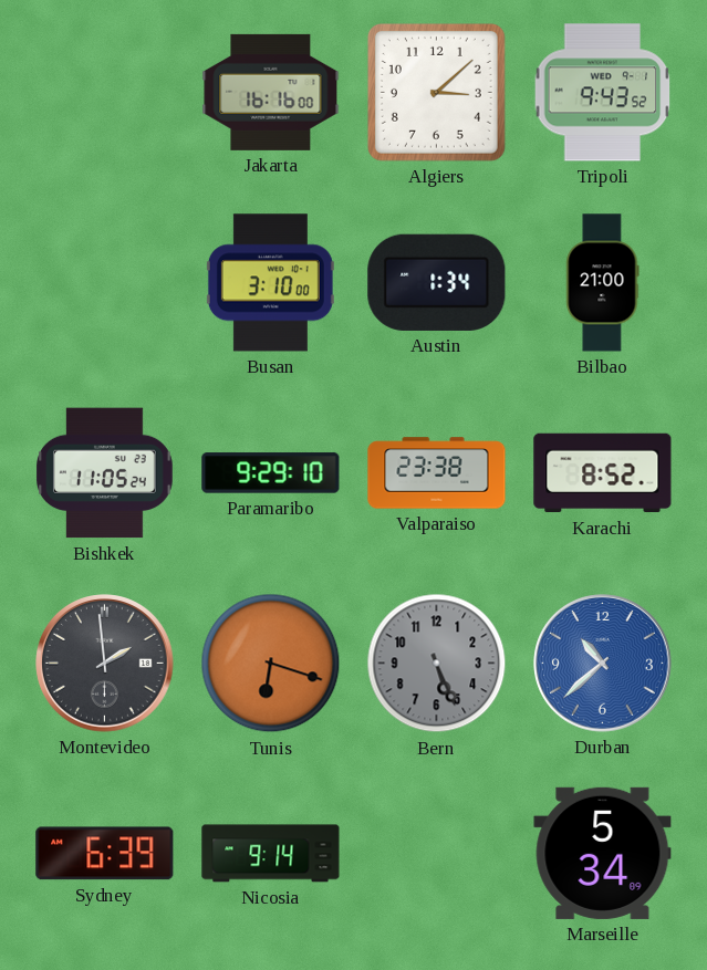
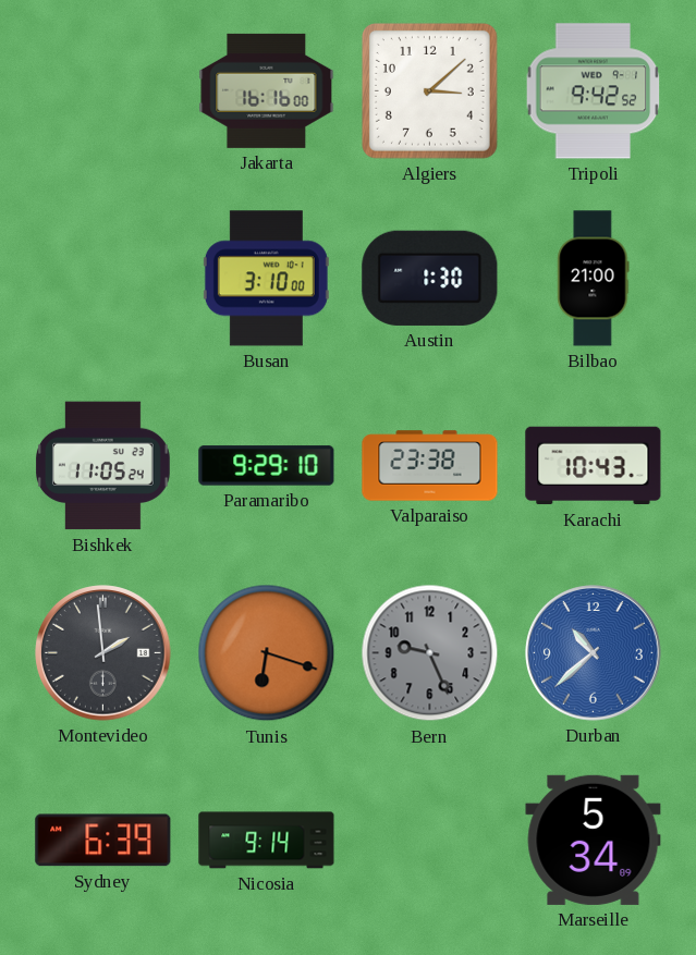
Tripoli: 9:43 -> 9:42
Austin: 1:34 -> 1:30
Karachi: 8:52 -> 10:43
Bern: 5:26 -> 9:26
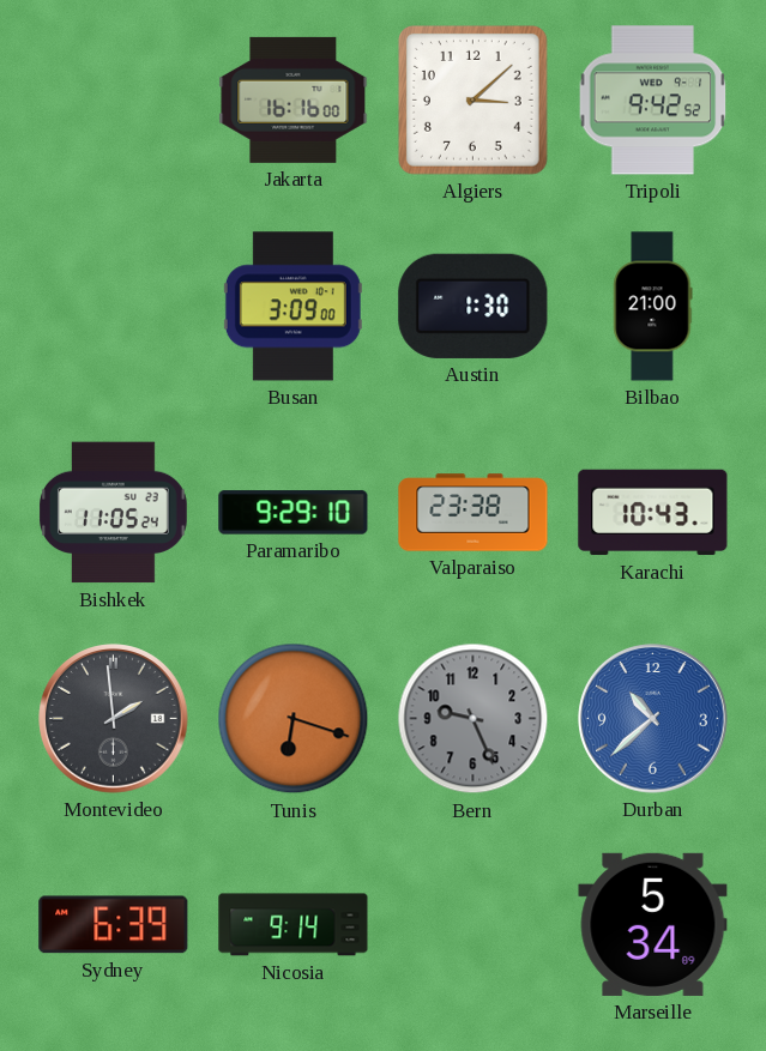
Busan: 3:10 -> 3:09
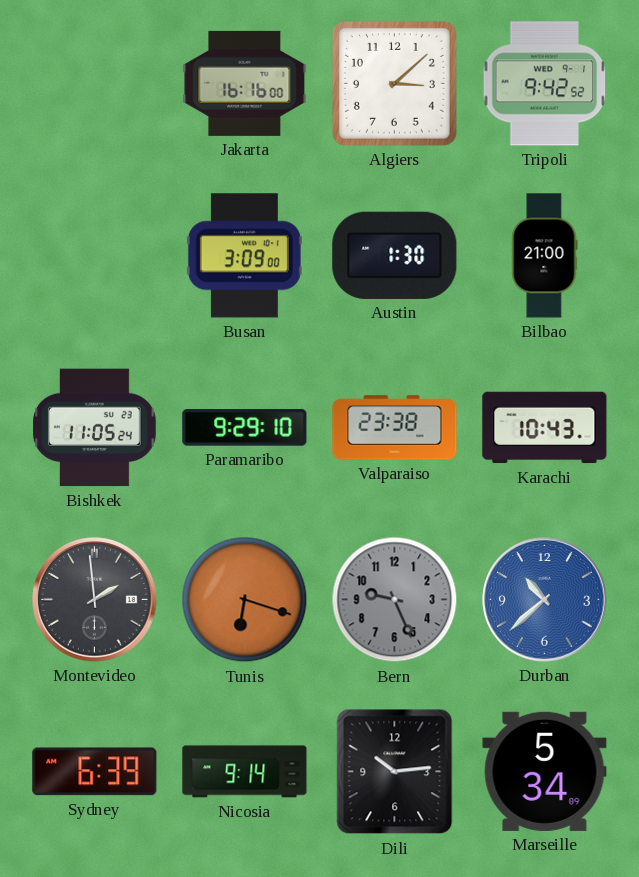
Dili: none -> 10:14
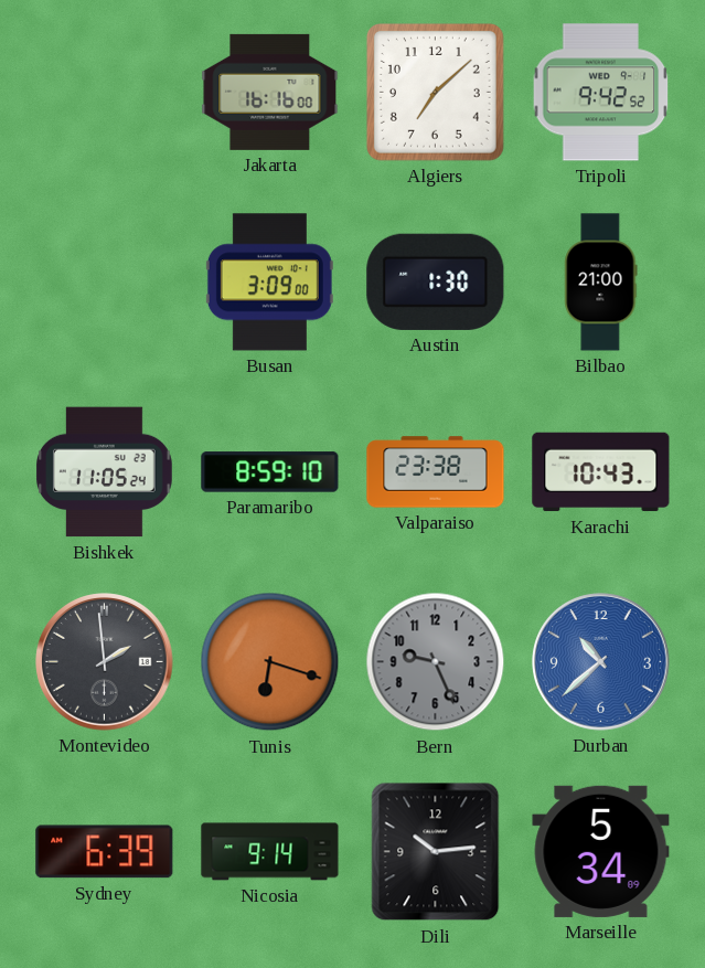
Algiers: 3:08 -> 7:08
Paramaribo: 9:29 -> 8:59
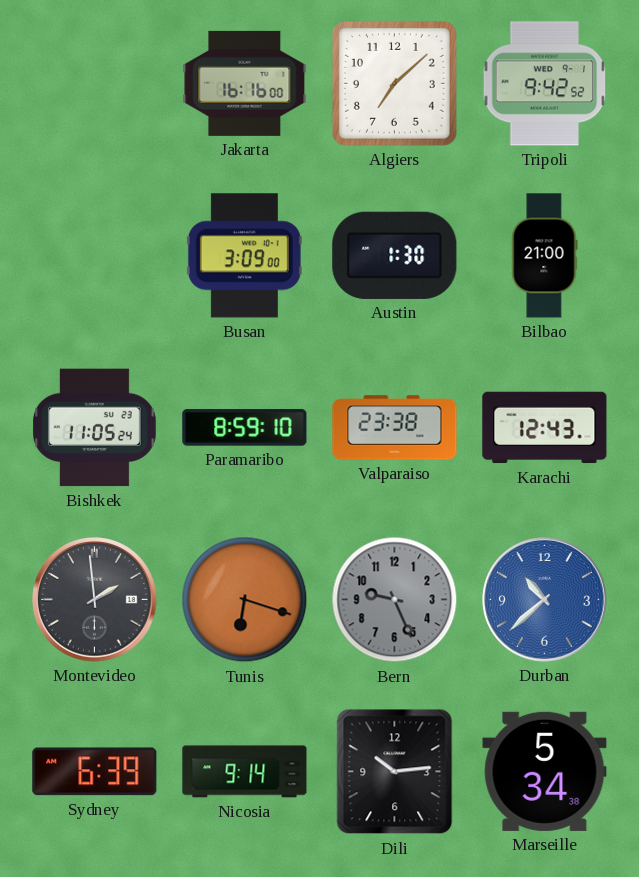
Karachi: 10:43 -> 12:43
Marseille: 5:34:09 -> 5:34:38
